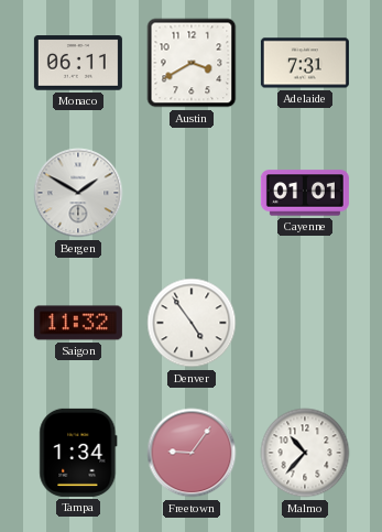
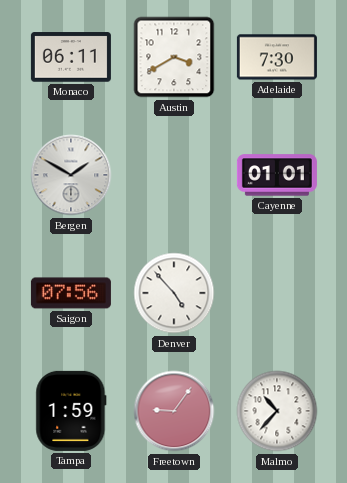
Adelaide: 7:31 -> 7:30
Saigon: 11:32 -> 07:56
Denver: 4:54 -> 4:53
Tampa: 1:34 -> 1:59
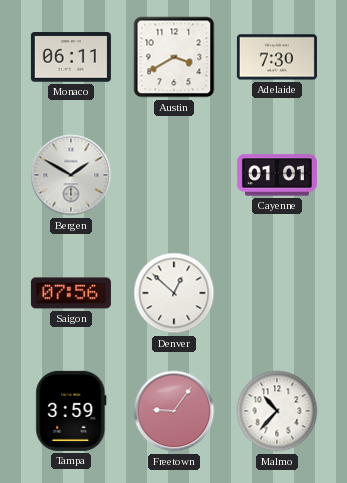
Denver: 4:53 -> 12:52
Tampa: 1:59 -> 3:59
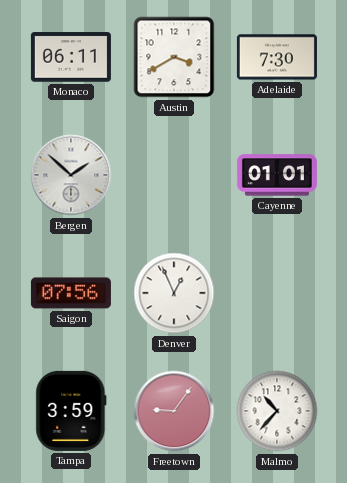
Bergen: 1:50 -> 1:52
Denver: 12:52 -> 12:56
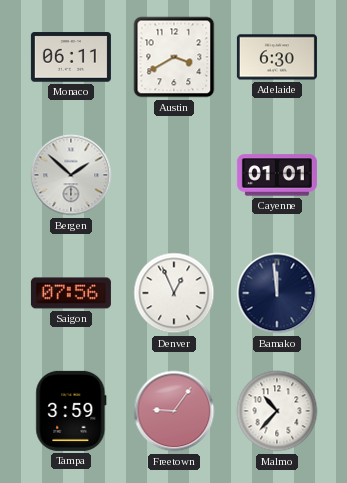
Adelaide: 7:30 -> 6:30
Bamako: none -> 11:59
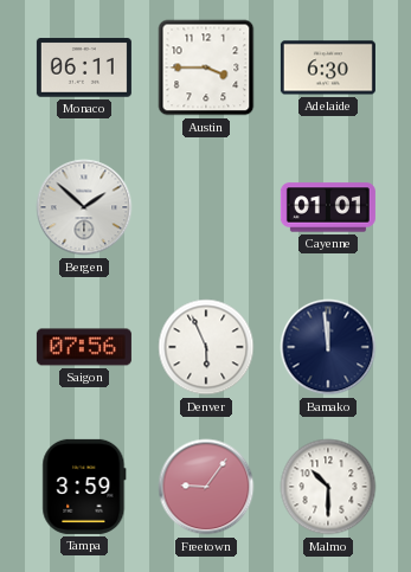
Austin: 3:40 -> 3:45
Denver: 12:56 -> 5:56
Malmo: 10:37 -> 10:30
